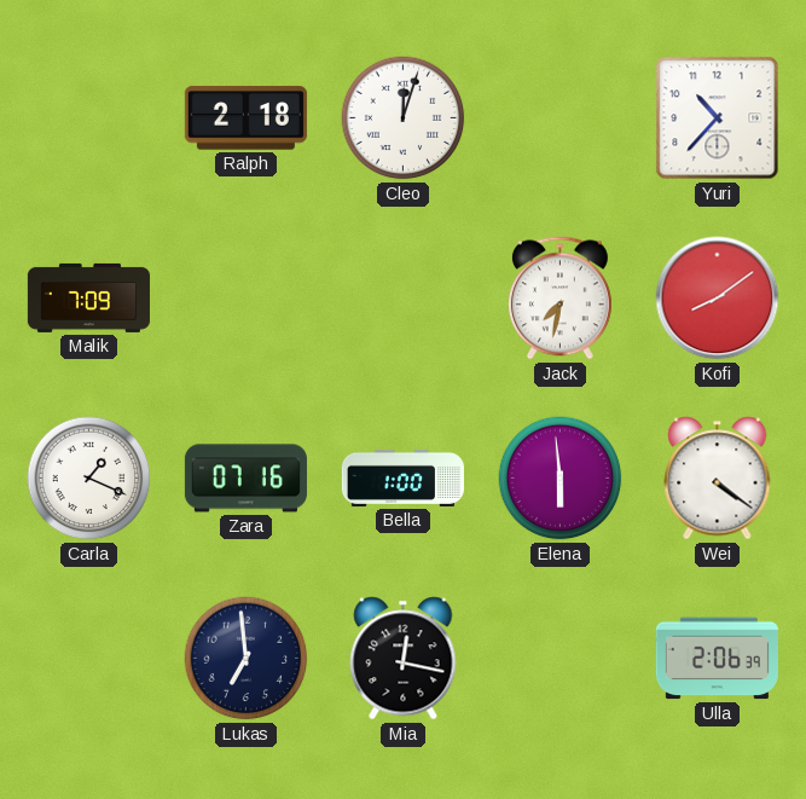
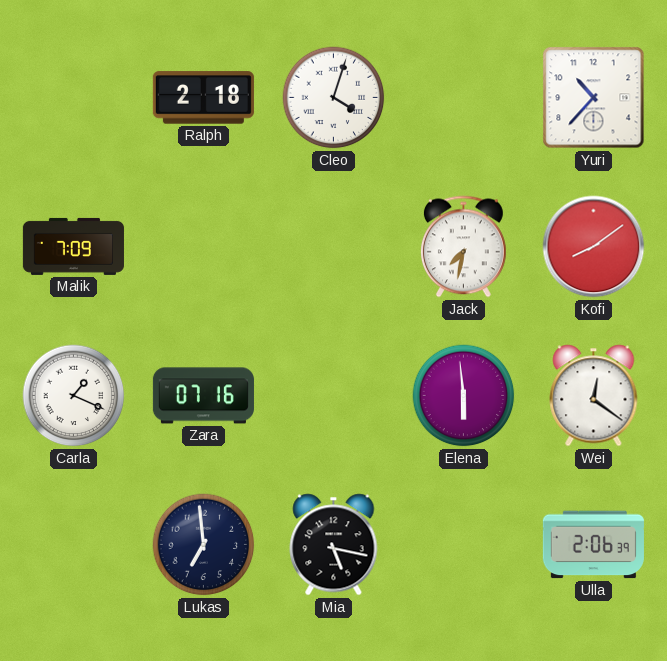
Cleo: 12:03 -> 4:03
Bella: 1:00 -> none
Wei: 4:21 -> 12:21
Mia: 12:17 -> 5:17
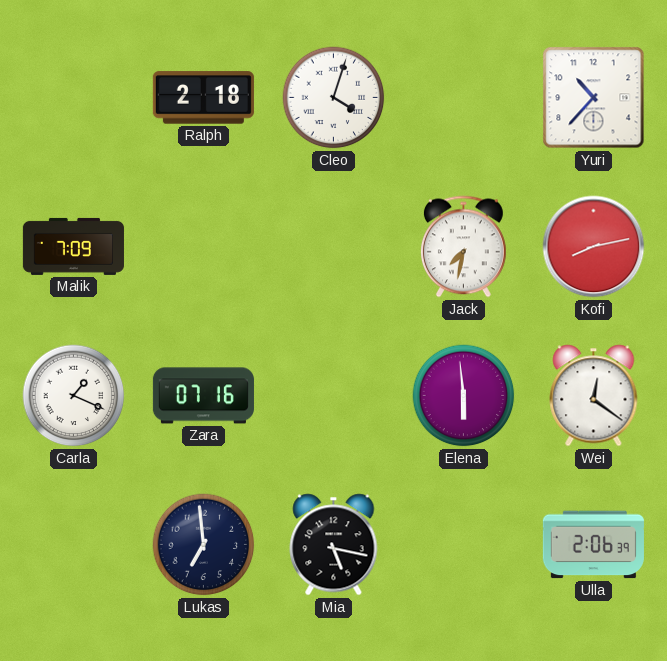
Kofi: 8:09 -> 8:13
